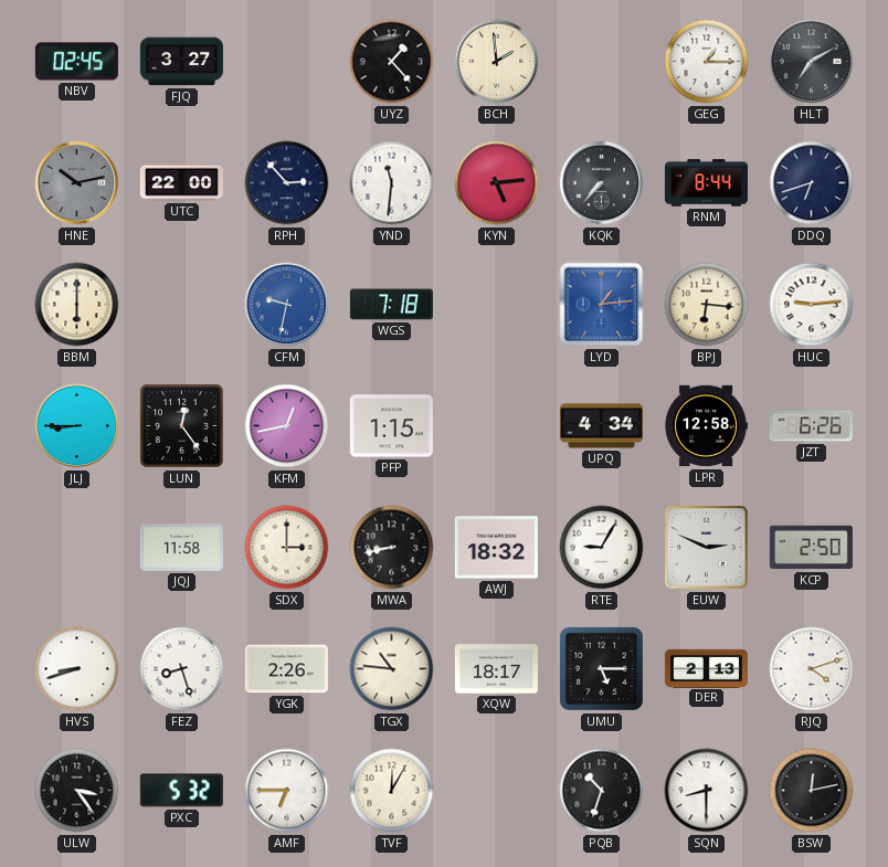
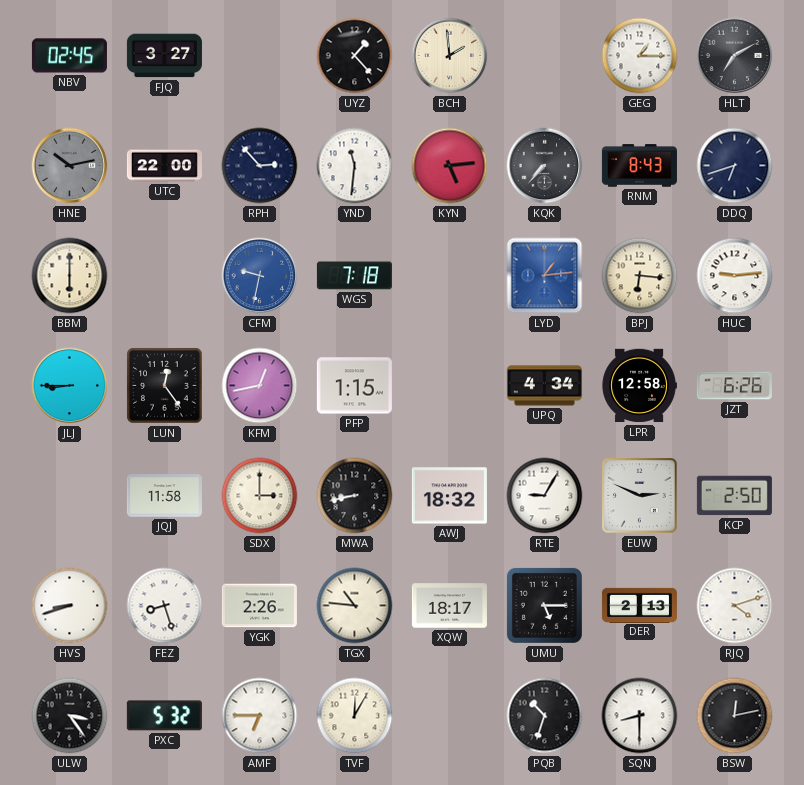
RNM: 8:44 -> 8:43
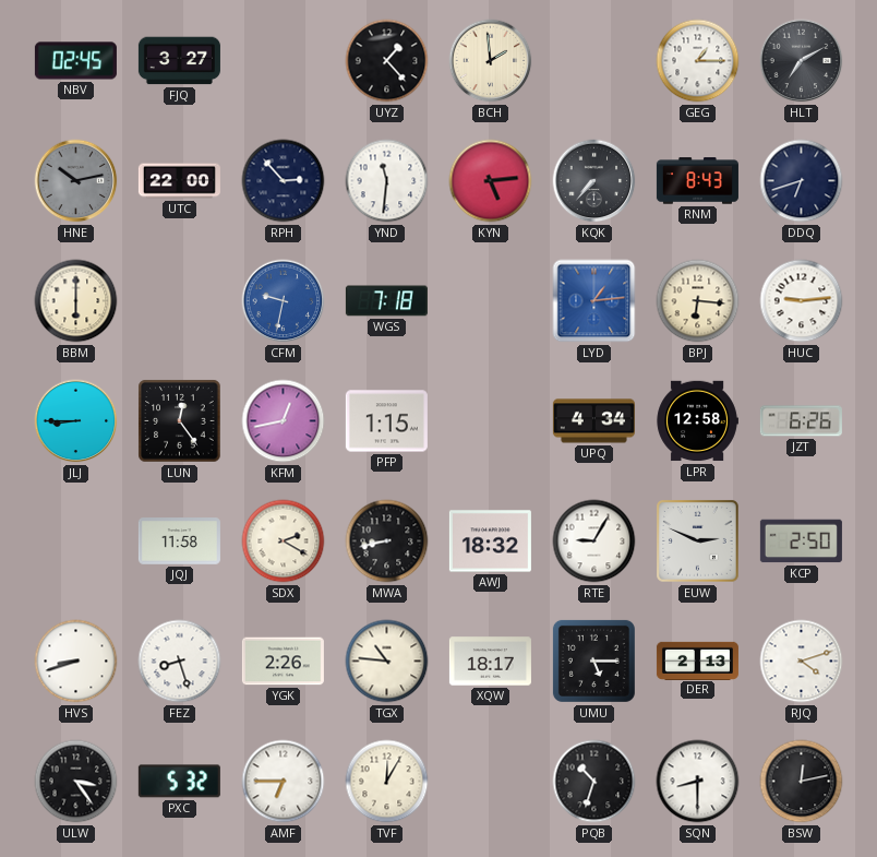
SDX: 3:00 -> 2:20
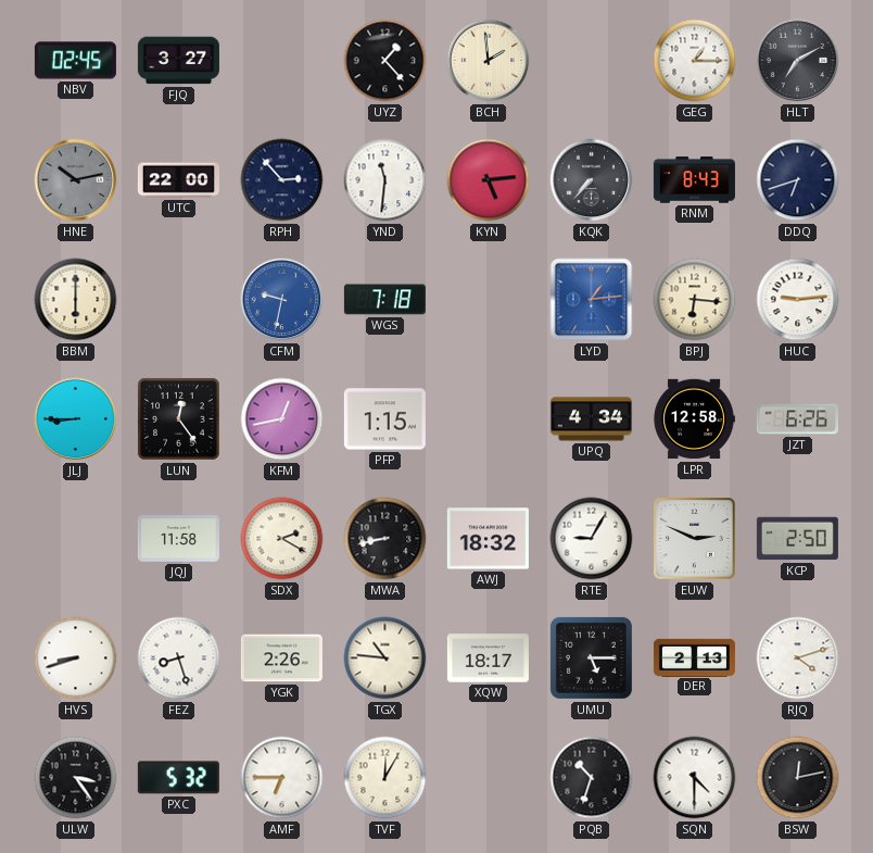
SQN: 8:30 -> 4:30
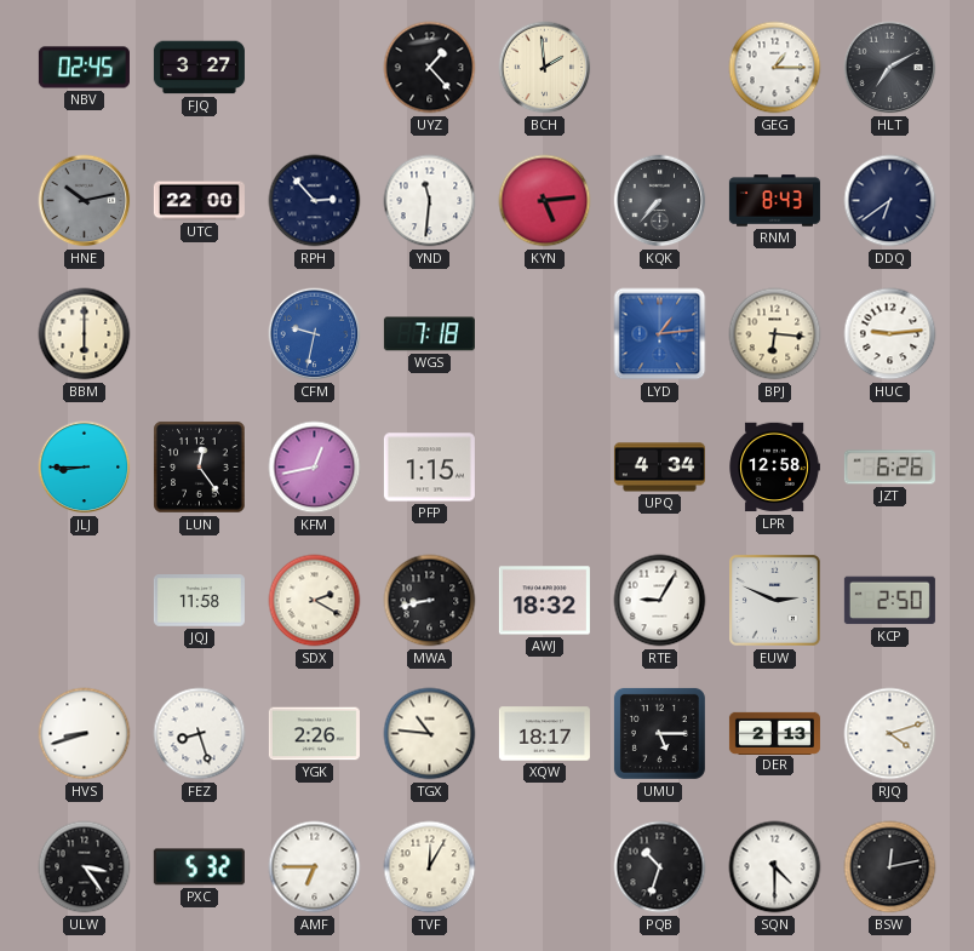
DDQ: 6:42 -> 6:39
